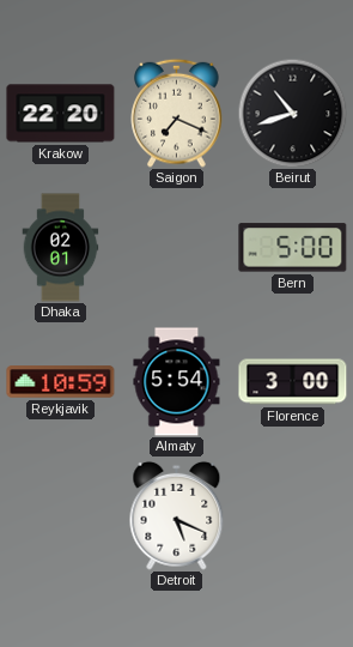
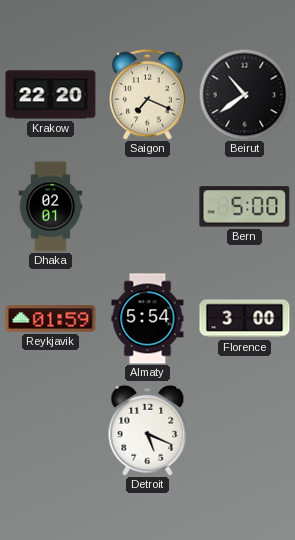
Beirut: 10:42 -> 10:39
Reykjavik: 10:59 -> 01:59
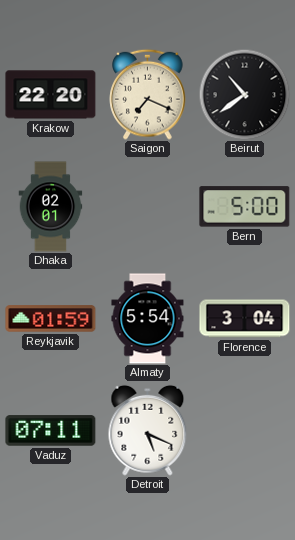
Florence: 3:00 -> 3:04
Vaduz: none -> 07:11
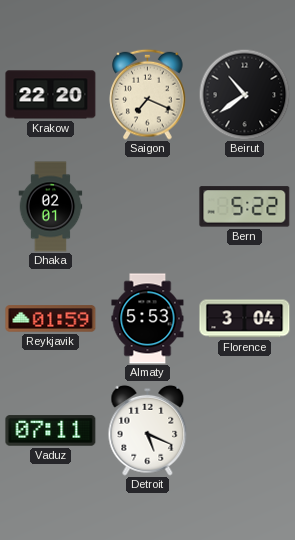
Bern: 5:00 -> 5:22
Almaty: 5:54 -> 5:53
